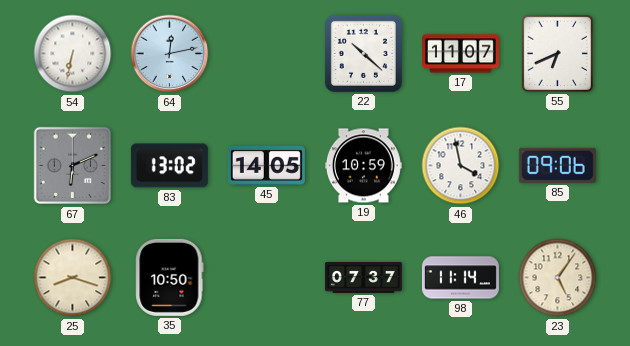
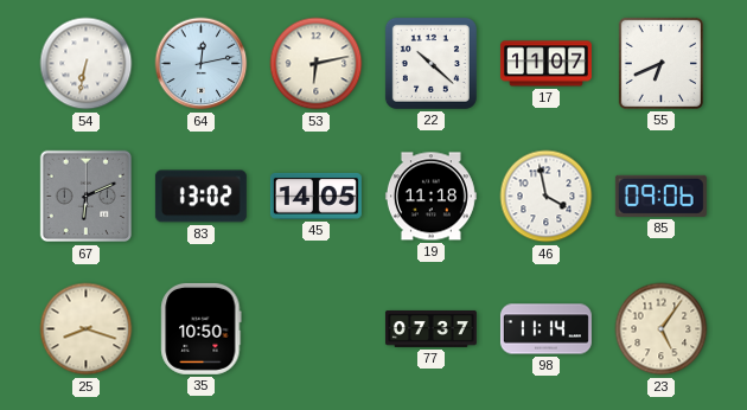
53: none -> 6:13
19: 10:59 -> 11:18
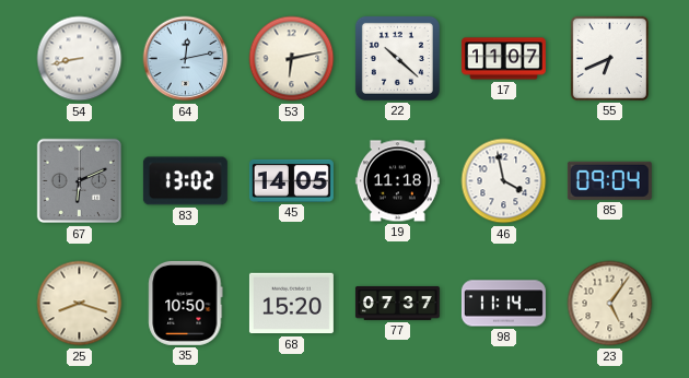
54: 6:32 -> 8:43
85: 09:06 -> 09:04
68: none -> 15:20
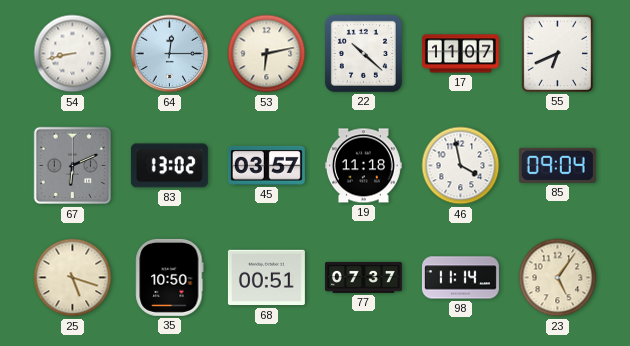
64: 12:13 -> 12:15
45: 14:05 -> 03:57
25: 8:18 -> 5:18
68: 15:20 -> 00:51
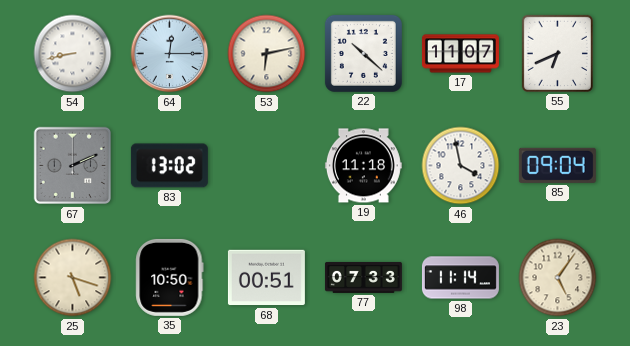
67: 6:11 -> 2:11
45: 03:57 -> none
77: 07:37 -> 07:33
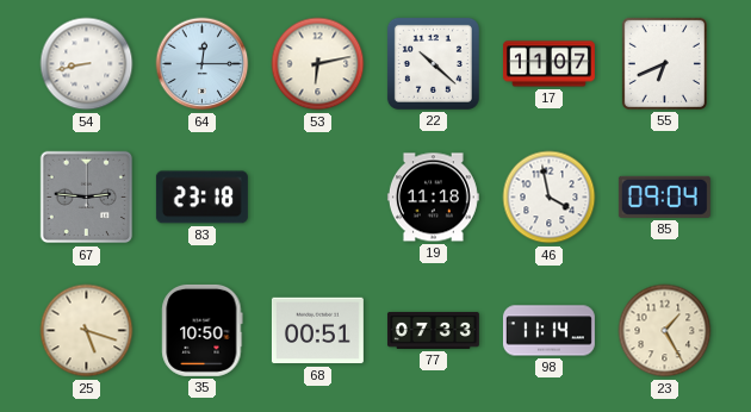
67: 2:11 -> 2:46
83: 13:02 -> 23:18
23: 5:06 -> 1:25
